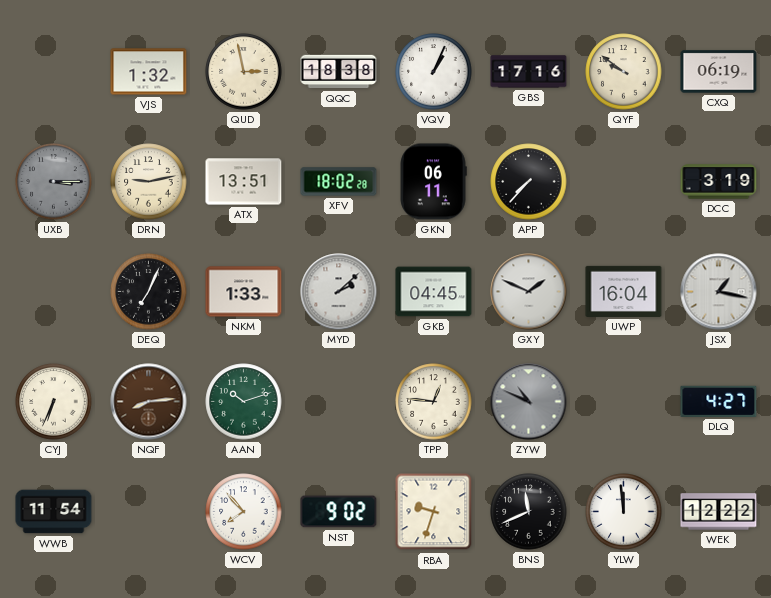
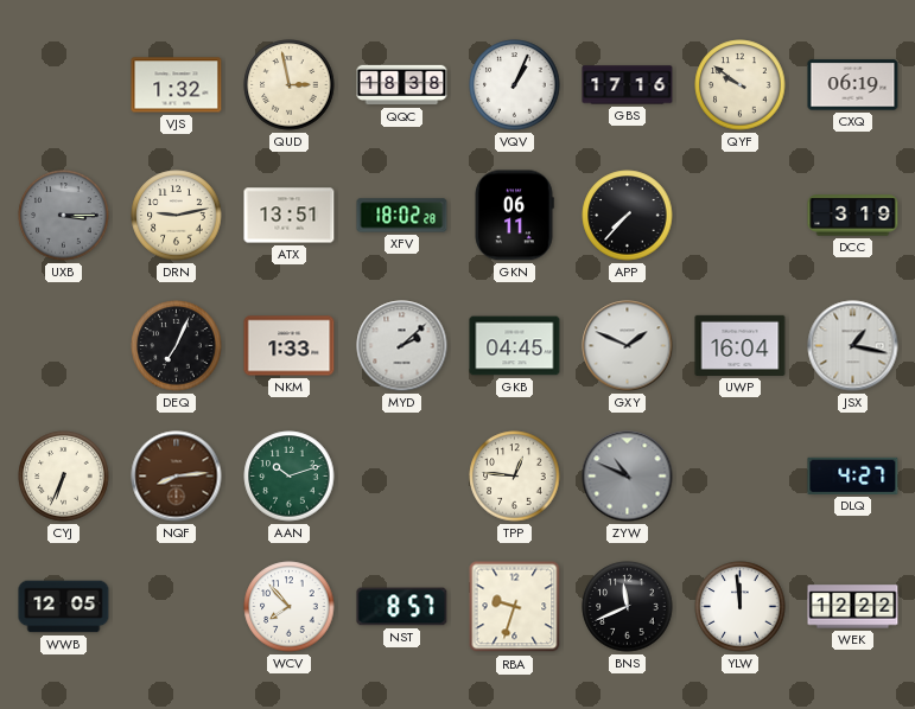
WWB: 11:54 -> 12:05
NST: 9:02 -> 8:57
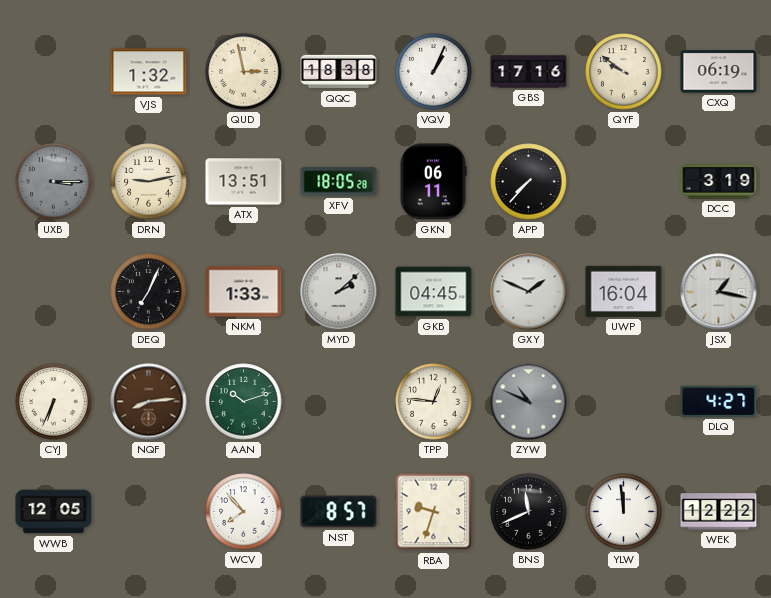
XFV: 18:02 -> 18:05
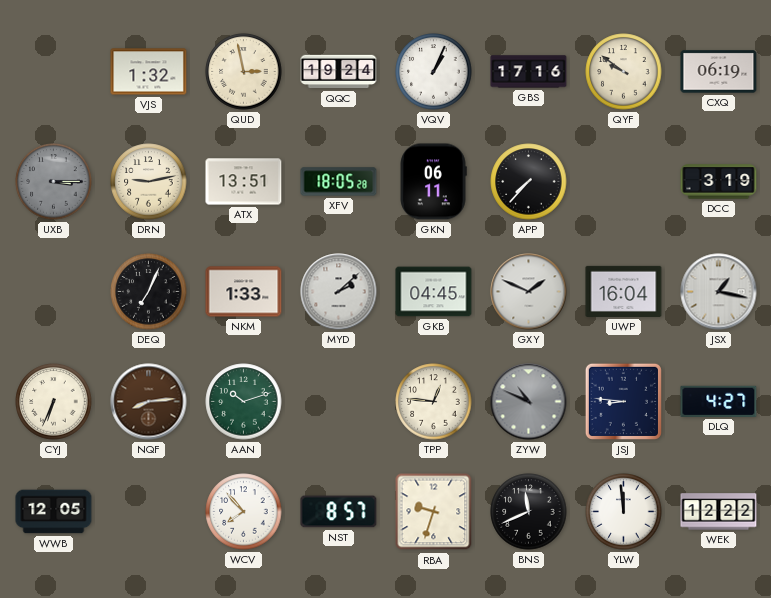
QQC: 18:38 -> 19:24
JSJ: none -> 8:46
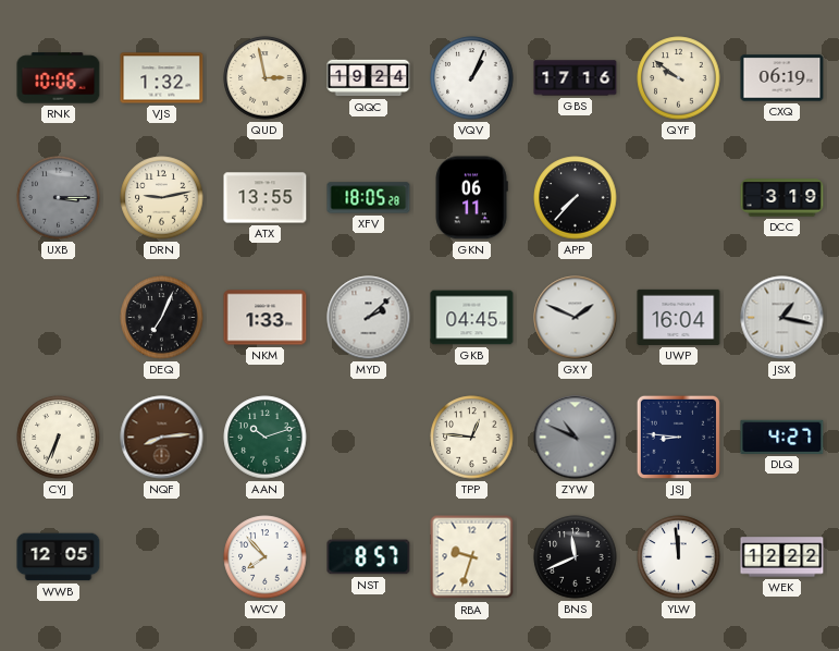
RNK: none -> 10:06
ATX: 13:51 -> 13:55
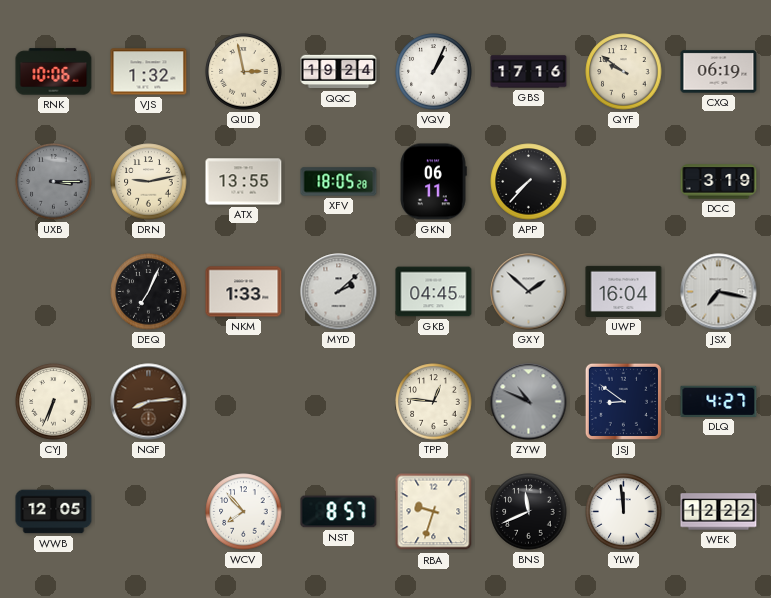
GXY: 1:49 -> 1:52
JSX: 1:17 -> 7:17
AAN: 10:12 -> none
JSJ: 8:46 -> 8:51
